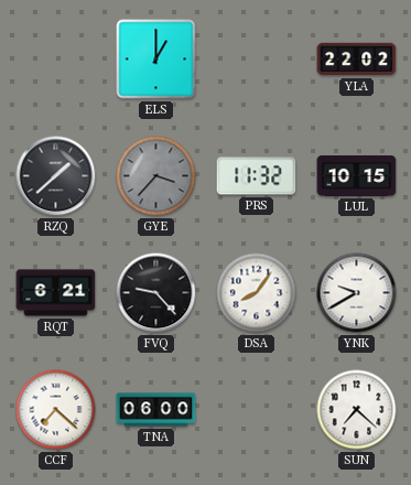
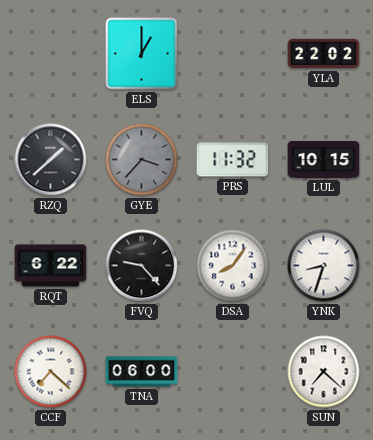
RQT: 6:21 -> 6:22
YNK: 9:40 -> 8:33
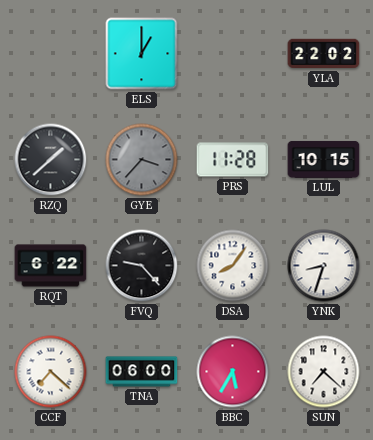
PRS: 11:32 -> 11:28
BBC: none -> 5:35
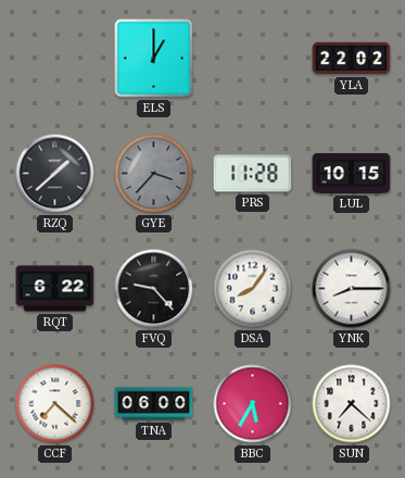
YNK: 8:33 -> 8:15
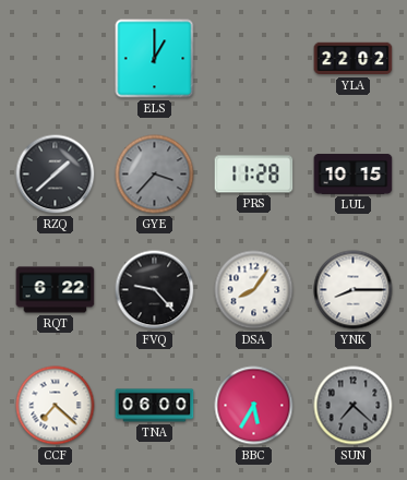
SUN dial: white -> grey
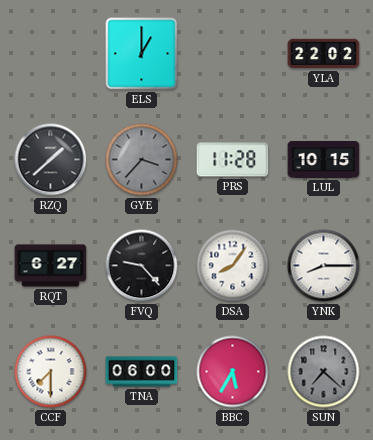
RQT: 6:22 -> 6:27
CCF: 7:22 -> 7:30
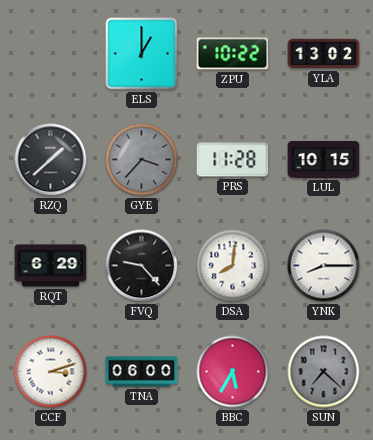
ZPU: none -> 10:22
YLA: 22:02 -> 13:02
RQT: 6:27 -> 6:29
DSA: 8:06 -> 8:01
CCF: 7:30 -> 3:12
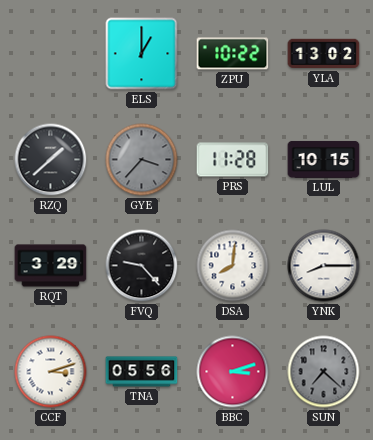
RQT: 6:29 -> 3:29
TNA: 06:00 -> 05:56
BBC: 5:35 -> 3:12
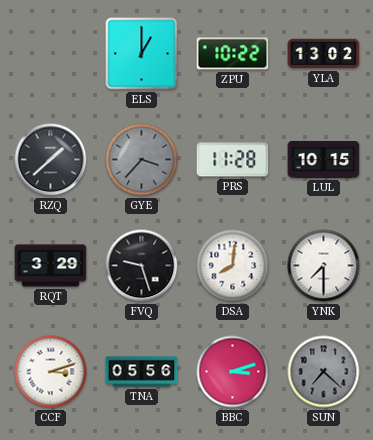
FVQ: 9:23 -> 9:27
YNK: 8:15 -> 7:30
